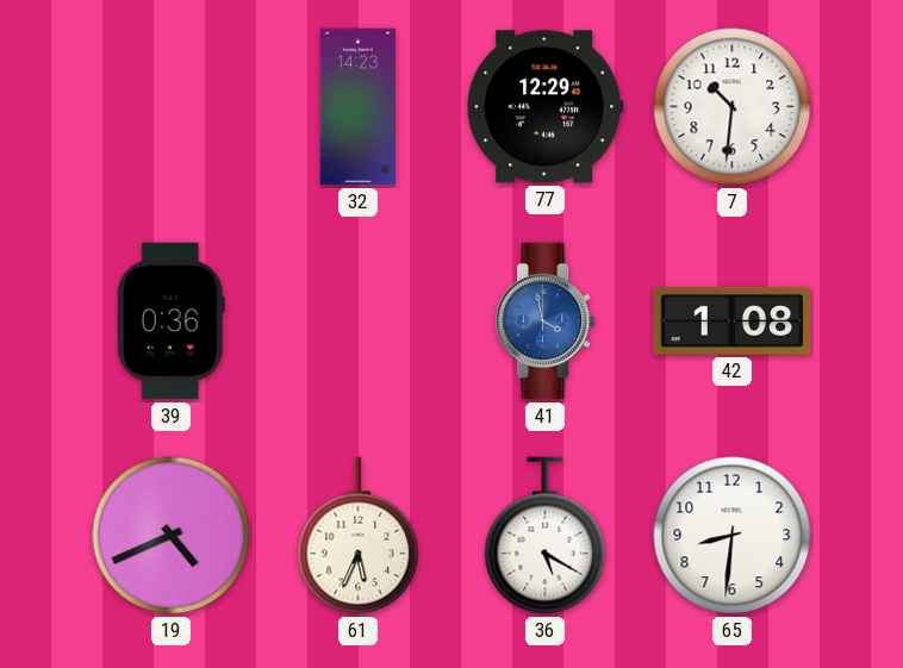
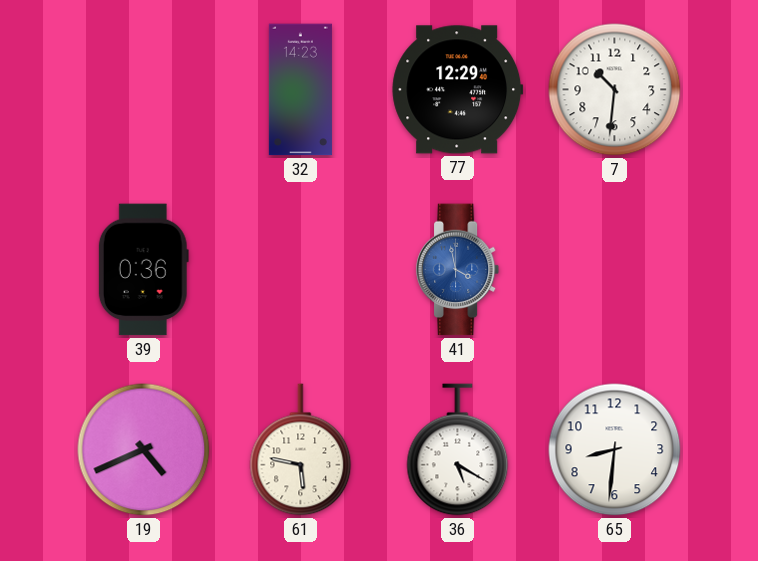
42: 1:08 -> none
61: 5:34 -> 5:47
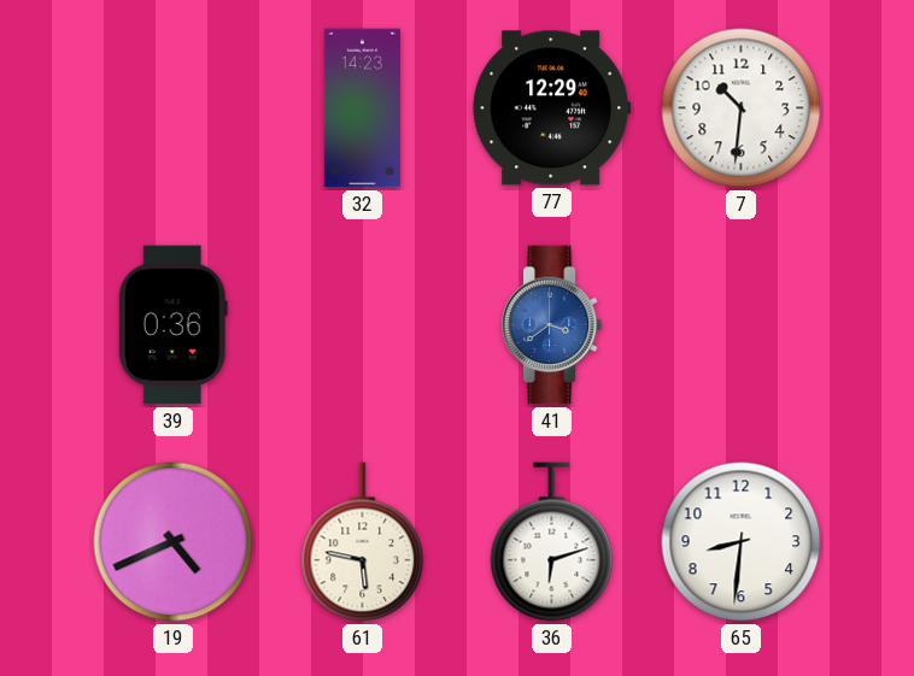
41: 3:58 -> 3:39
36: 5:20 -> 6:12
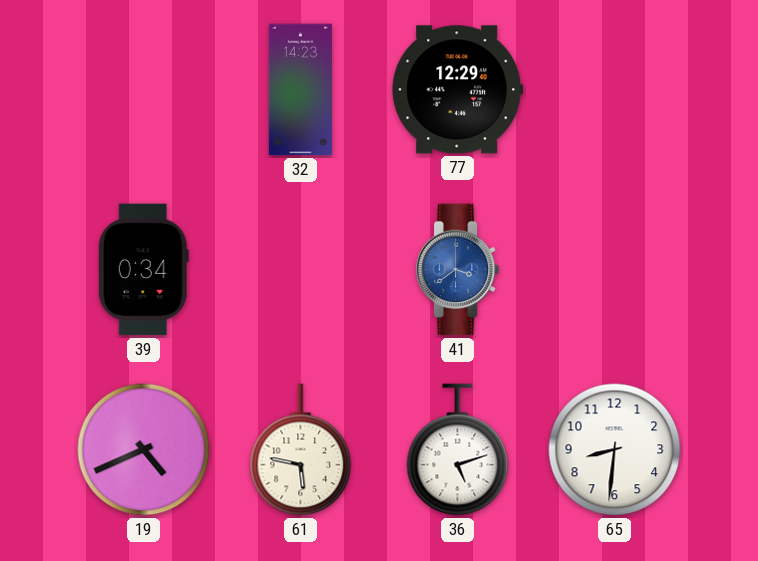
7: 10:31 -> none
39: 0:36 -> 0:34
36: 6:12 -> 5:12
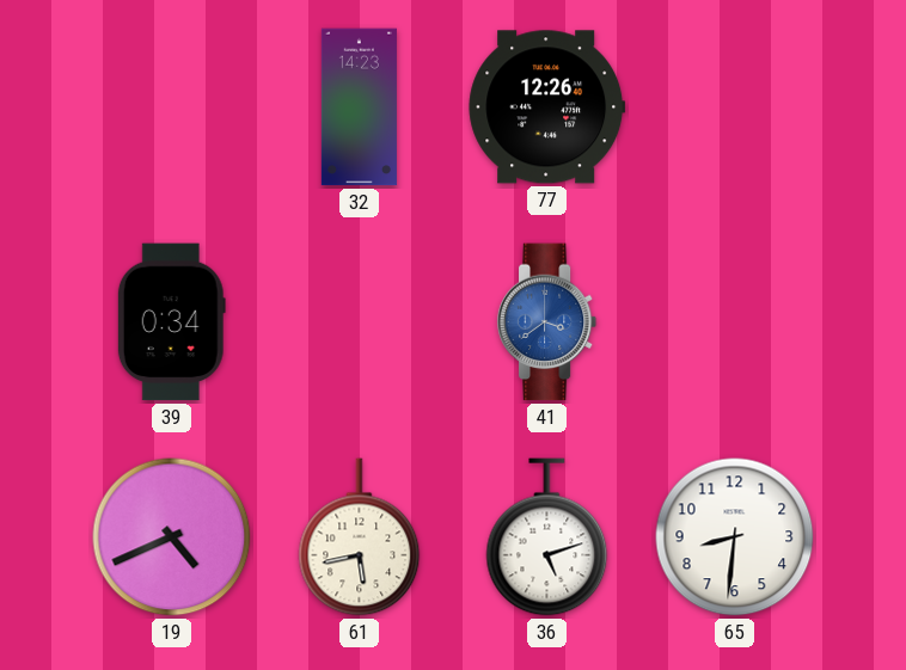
77: 12:29 -> 12:26
61: 5:47 -> 5:43
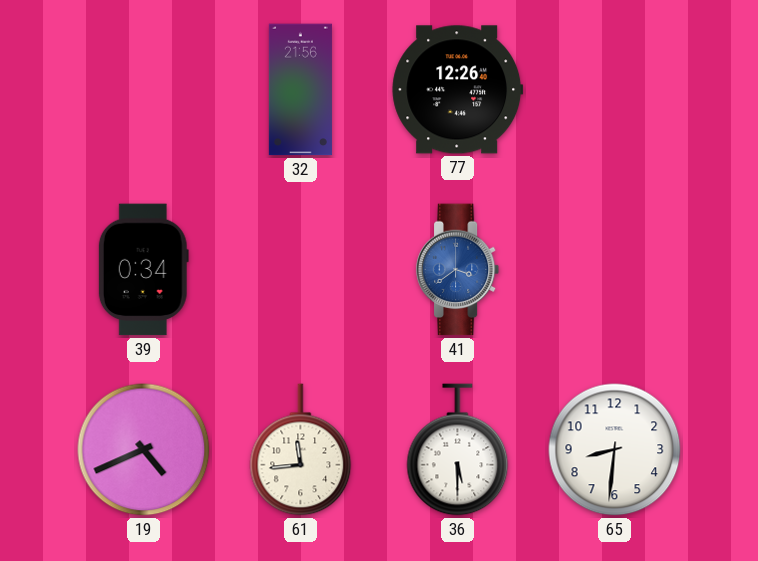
32: 14:23 -> 21:56
61: 5:43 -> 11:44
36: 5:12 -> 5:30
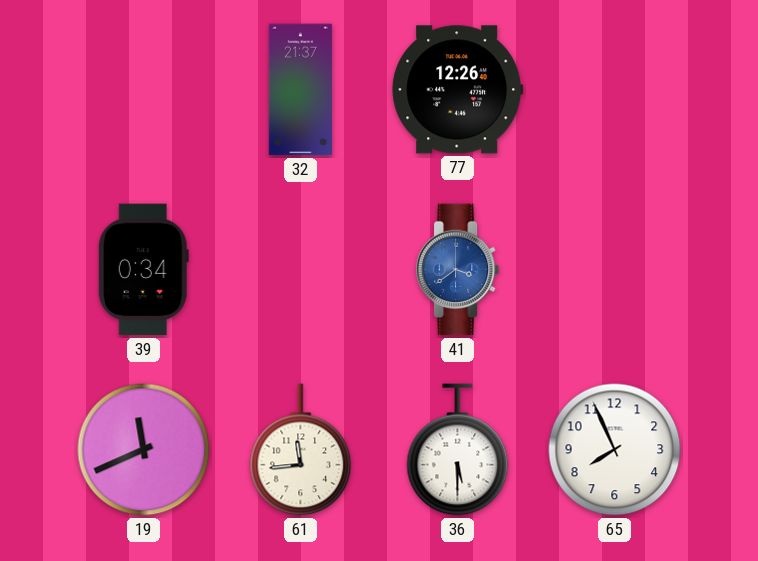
32: 21:56 -> 21:37
19: 4:41 -> 11:41
65: 8:31 -> 7:56
